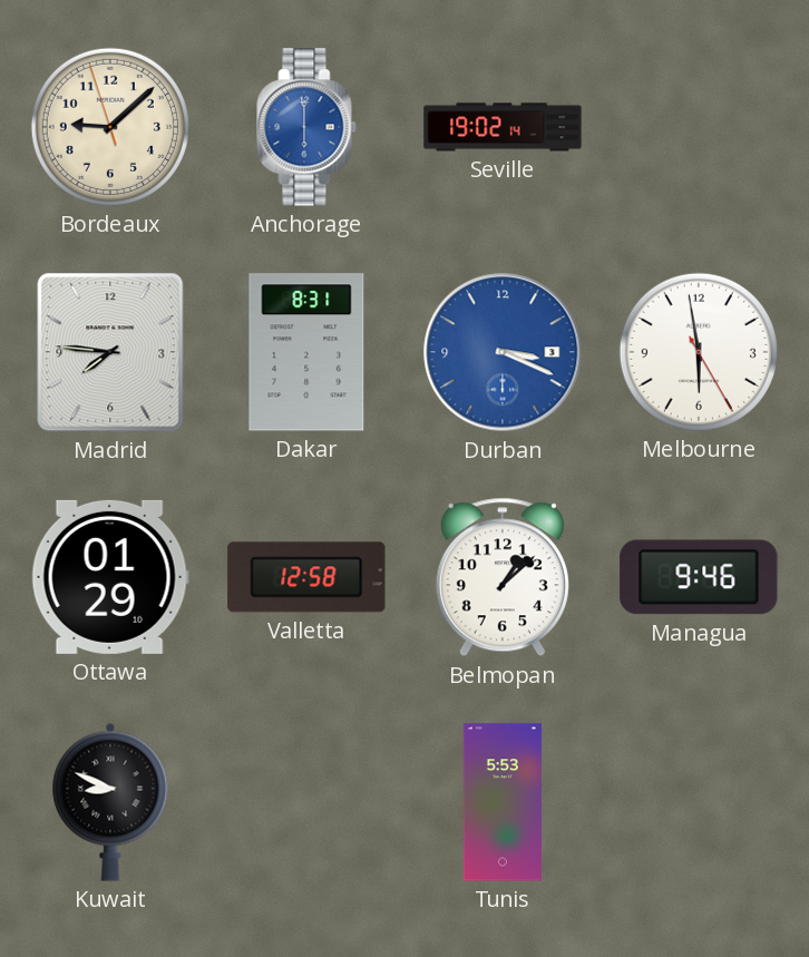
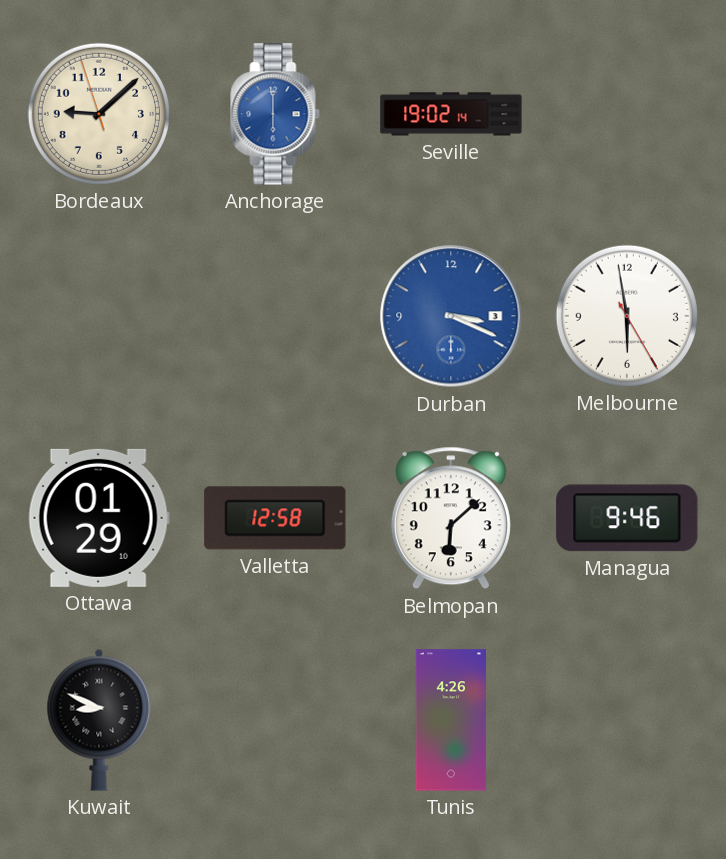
Madrid: 7:46 -> none
Dakar: 8:31 -> none
Belmopan: 1:08 -> 6:08
Tunis: 5:53 -> 4:26
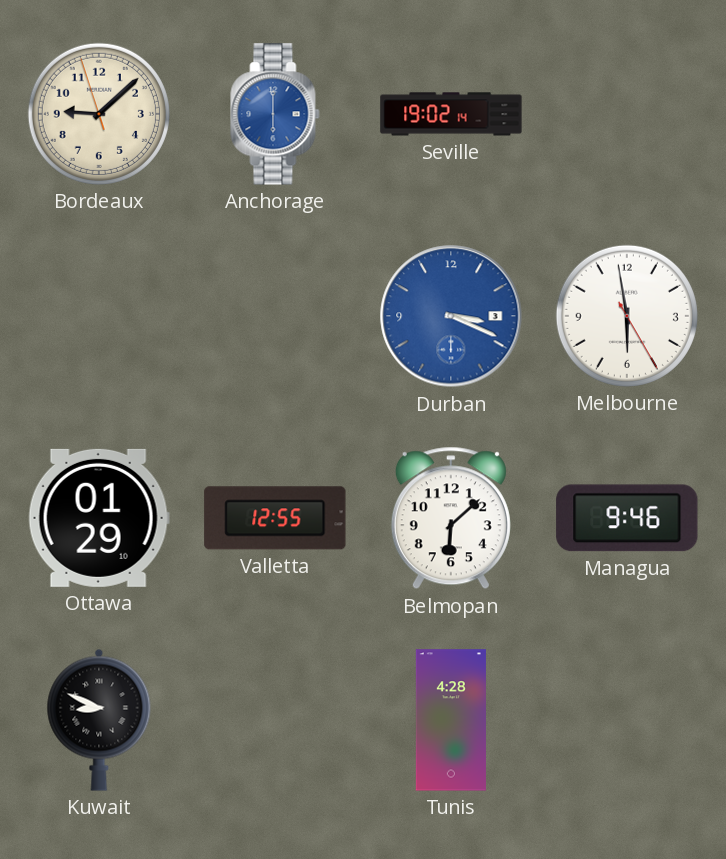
Valletta: 12:58 -> 12:55
Tunis: 4:26 -> 4:28
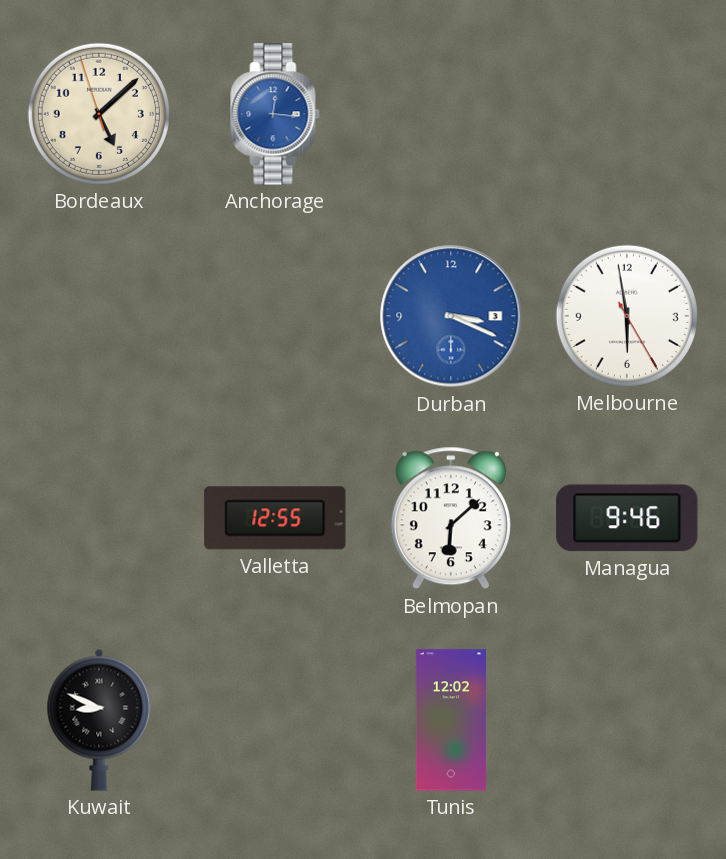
Bordeaux: 9:07 -> 5:07
Anchorage: 6:00 -> 12:16
Seville: 19:02 -> none
Ottawa: 01:29 -> none
Tunis: 4:28 -> 12:02
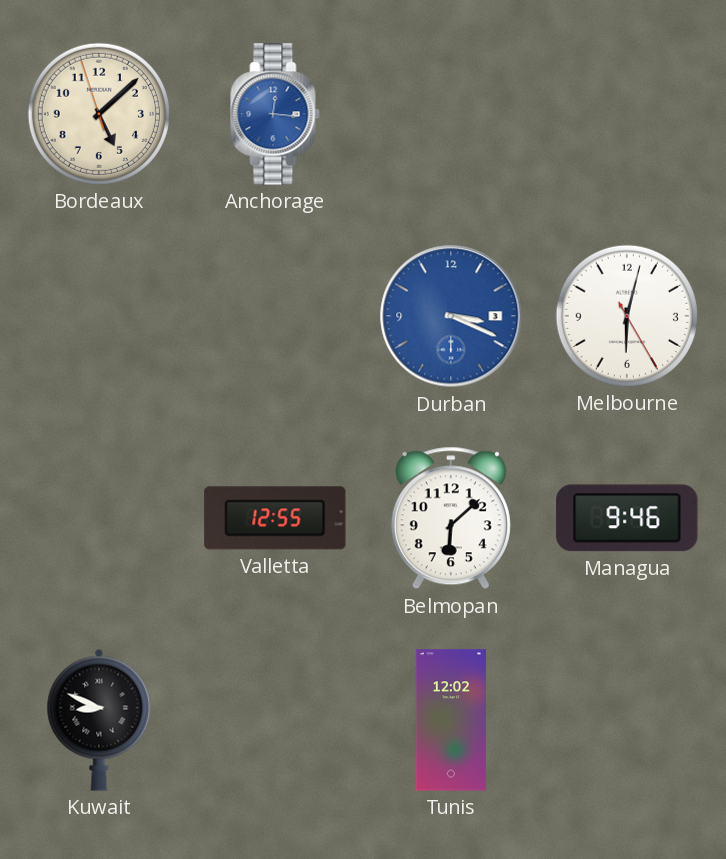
Melbourne: 5:58 -> 6:02
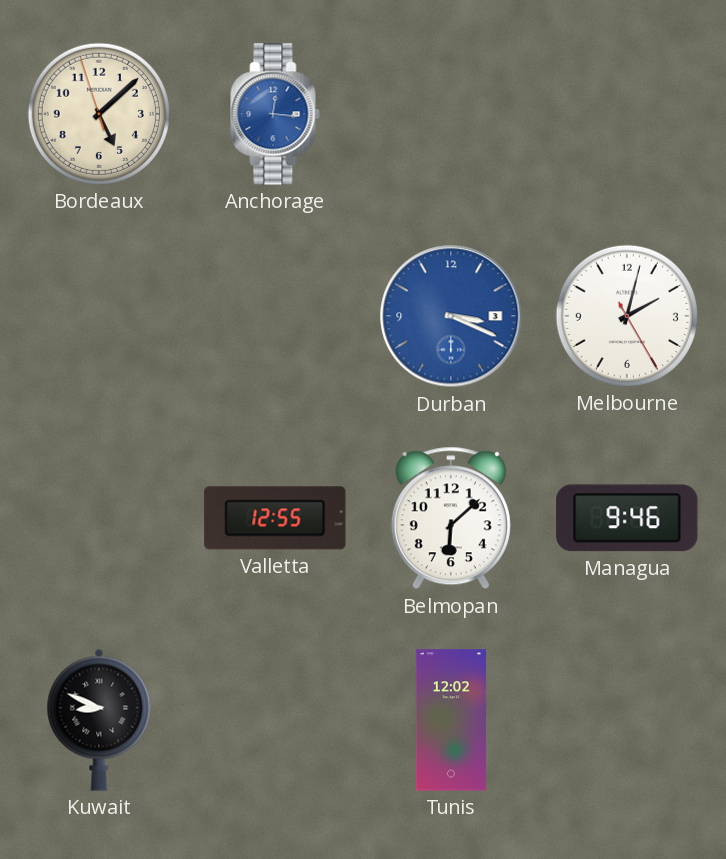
Melbourne: 6:02 -> 2:02
